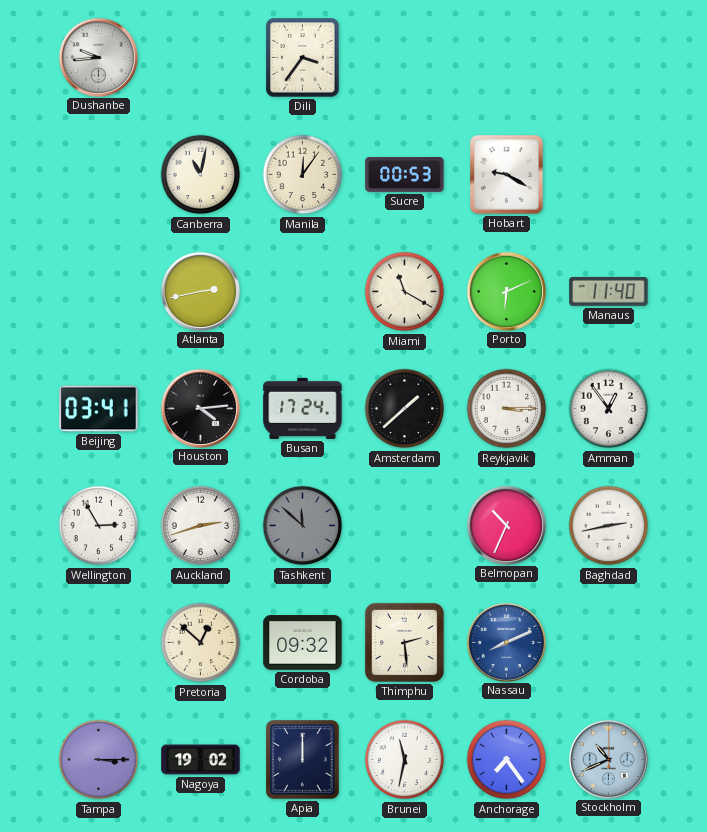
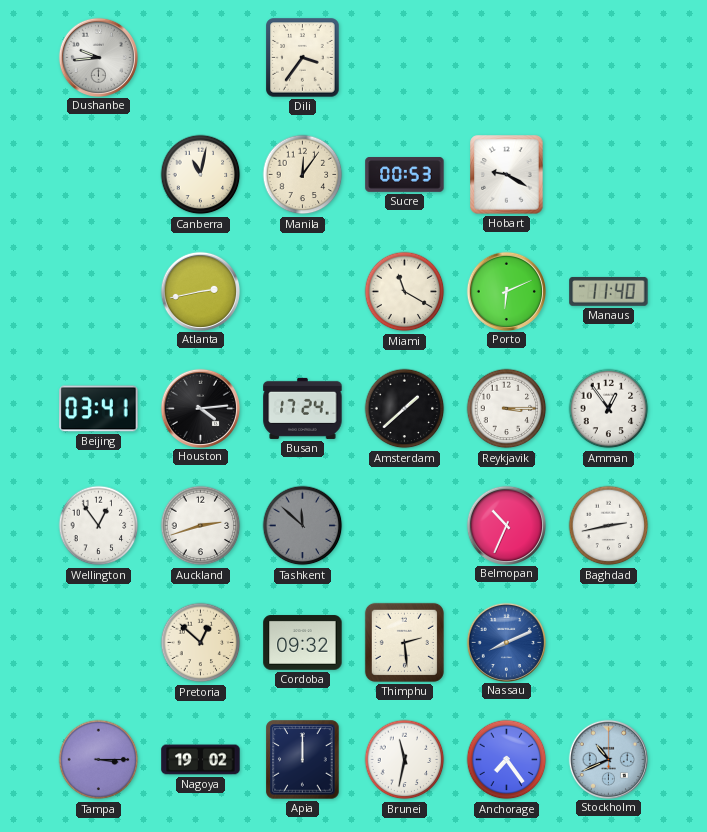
Wellington: 2:55 -> 12:54
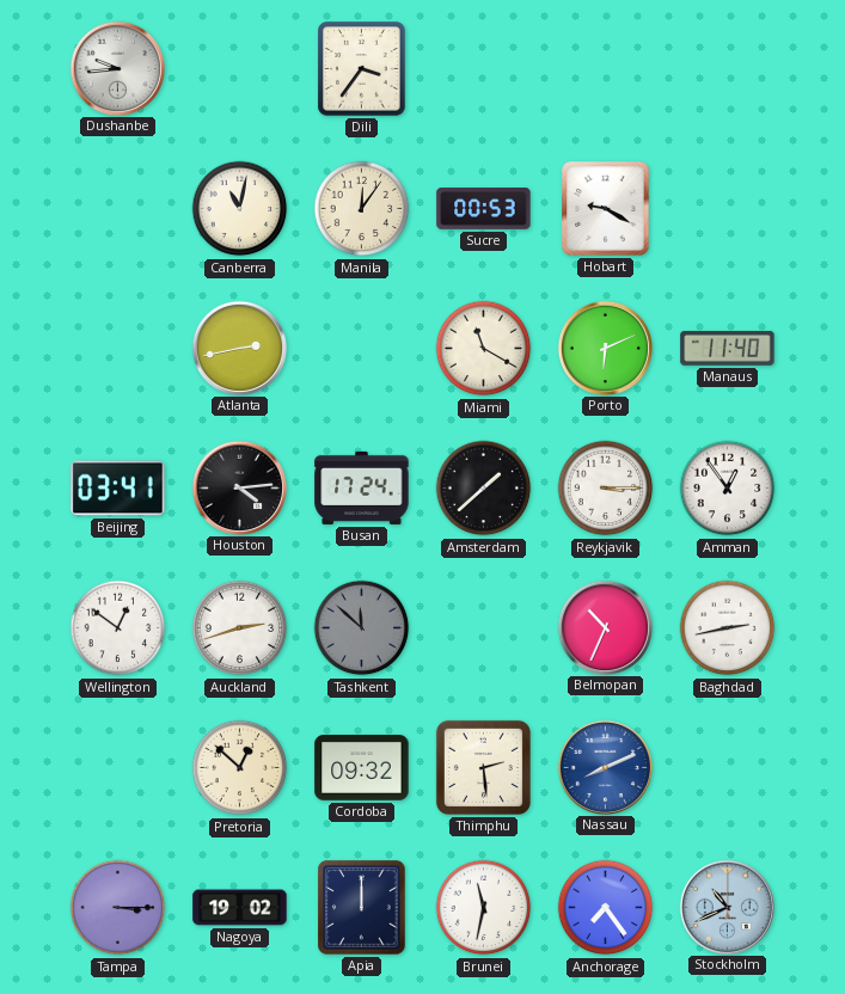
Wellington: 12:54 -> 12:51
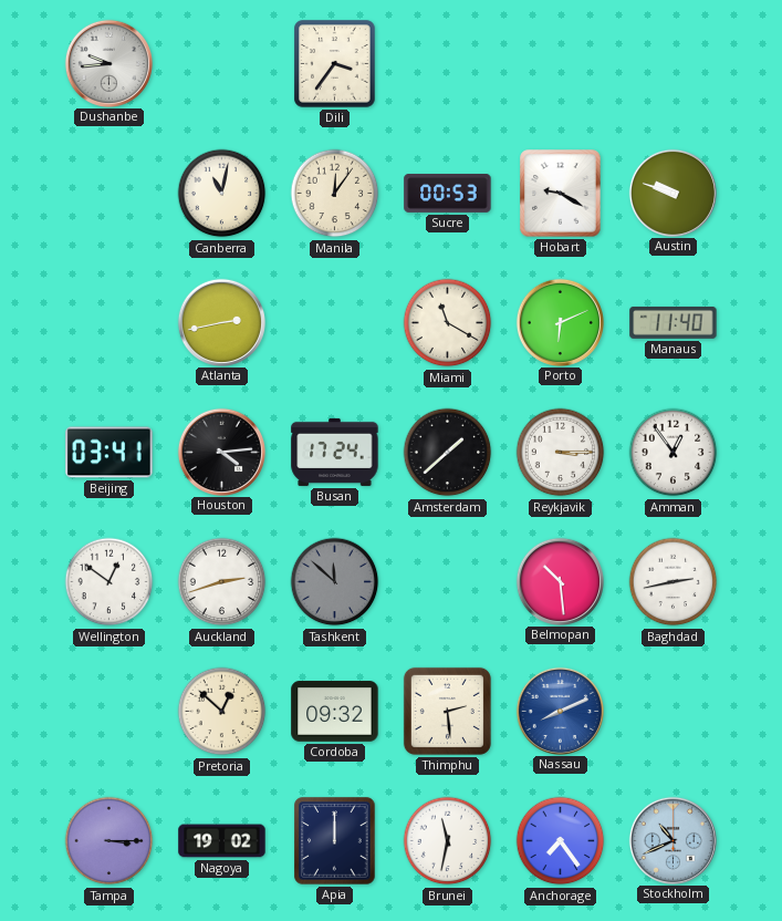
Austin: none -> 9:48
Belmopan: 10:34 -> 10:29
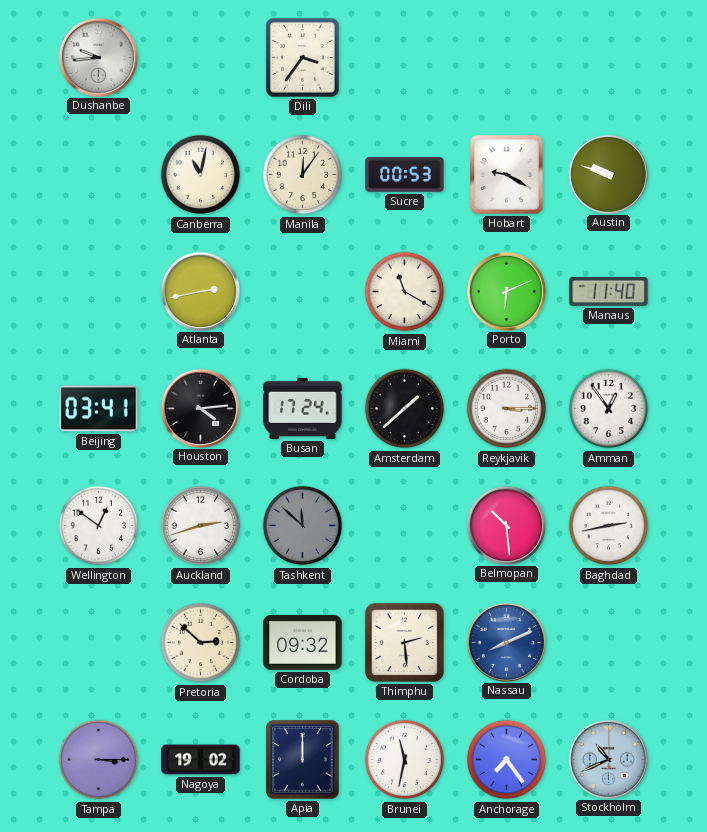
Pretoria: 12:52 -> 2:52
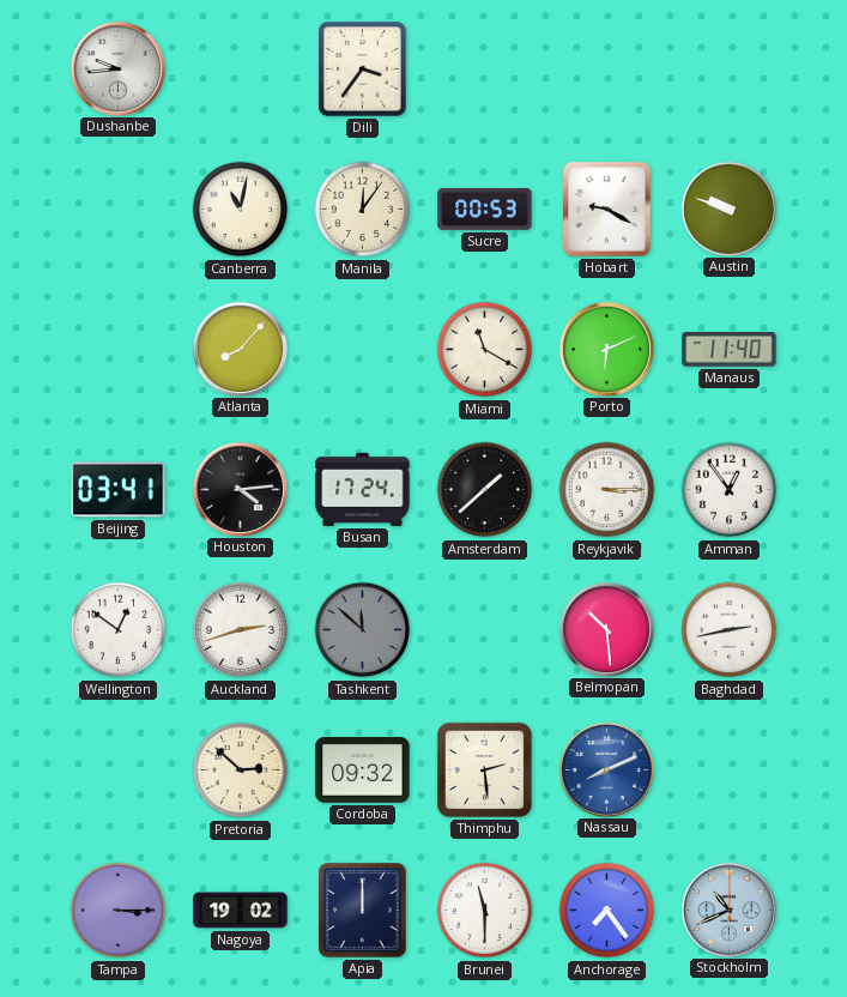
Atlanta: 2:43 -> 8:07
Brunei: 11:32 -> 11:30
